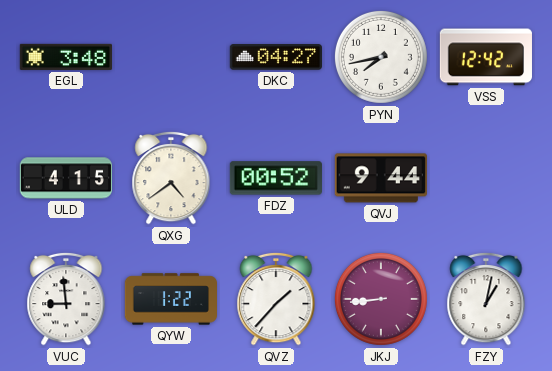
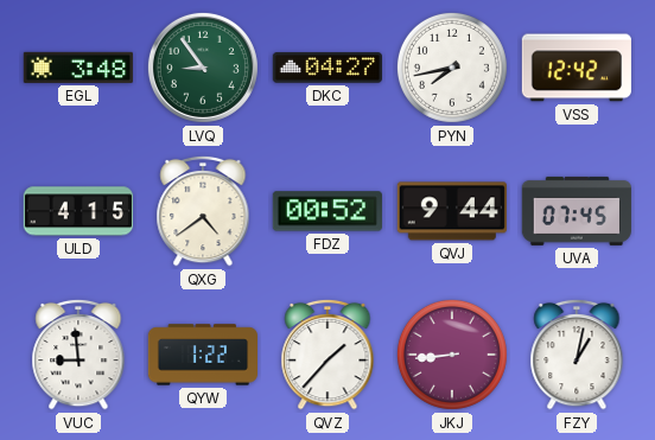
LVQ: none -> 8:54
UVA: none -> 07:45
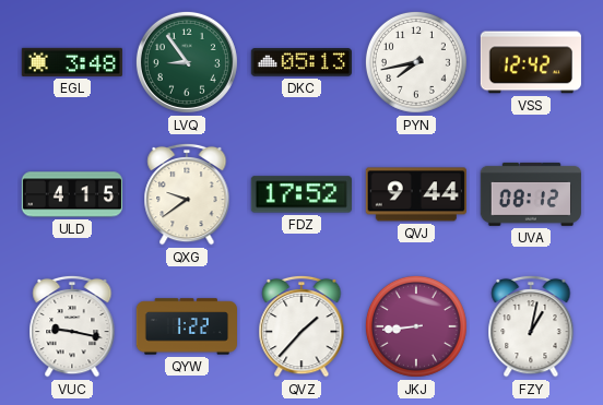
DKC: 04:27 -> 05:13
QXG: 4:39 -> 9:39
FDZ: 00:52 -> 17:52
UVA: 07:45 -> 08:12
VUC: 8:59 -> 9:17
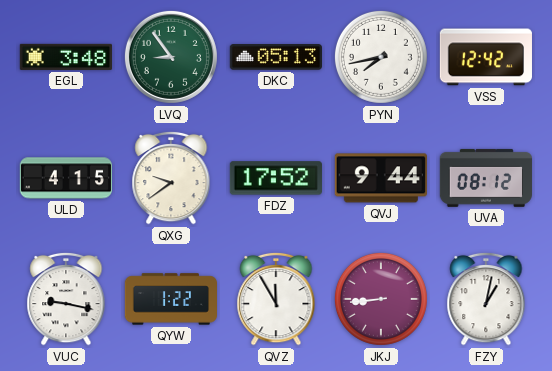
QVZ: 1:37 -> 11:55
